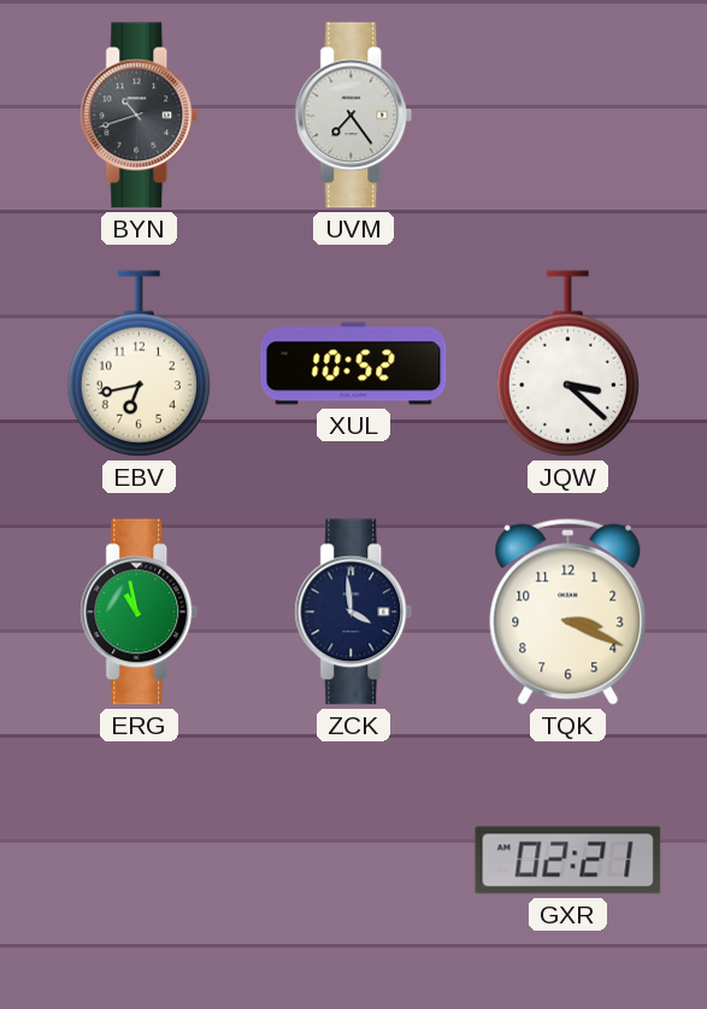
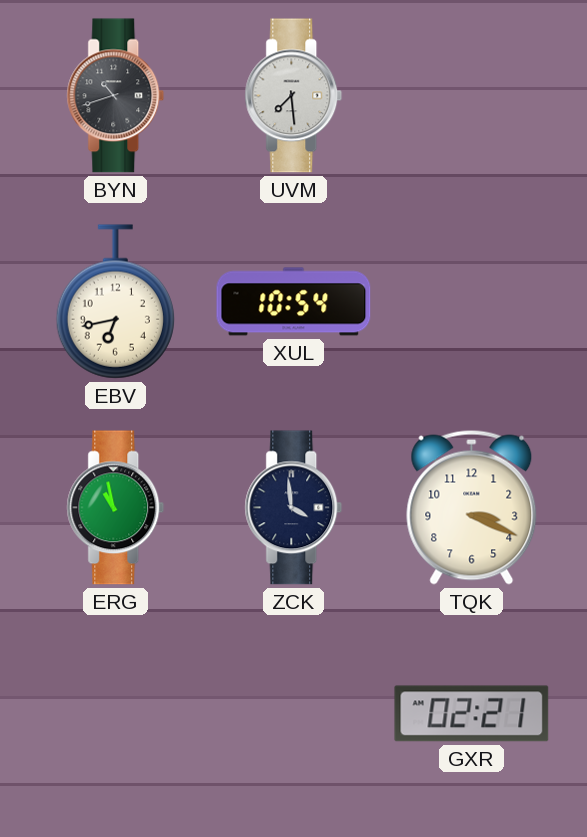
UVM: 7:24 -> 7:29
XUL: 10:52 -> 10:54
JQW: 3:22 -> none
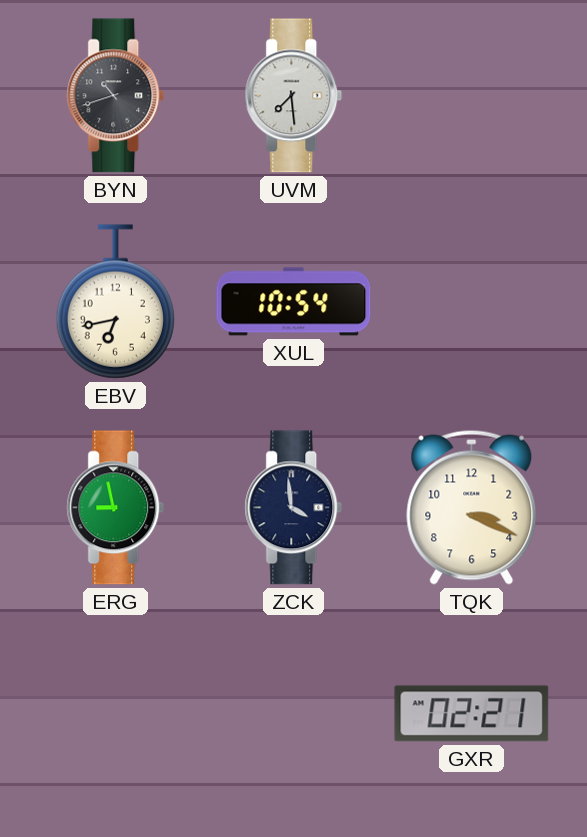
ERG: 10:58 -> 8:58
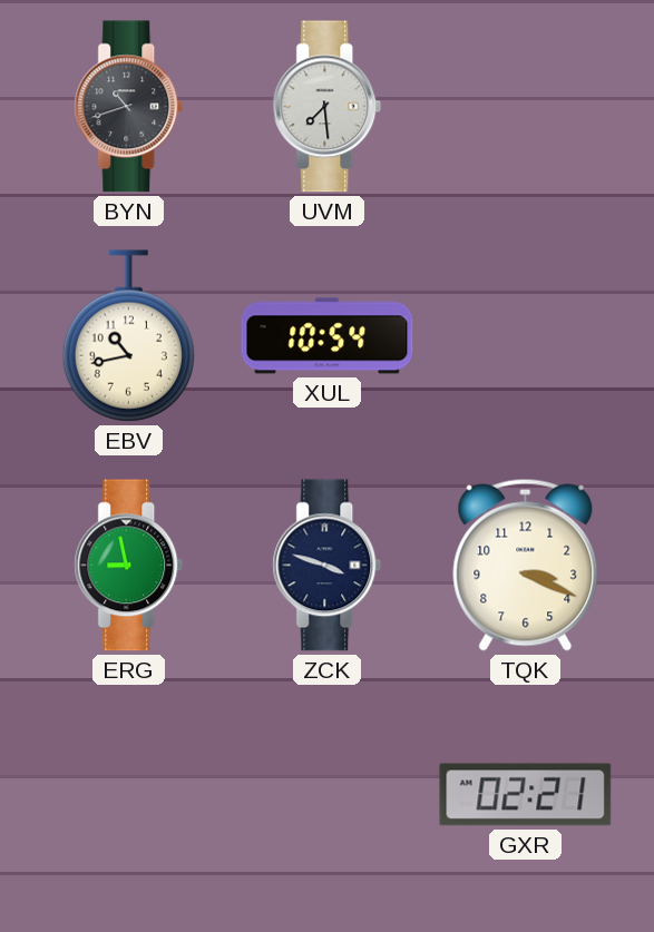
EBV: 6:43 -> 10:43
ZCK: 3:59 -> 3:48
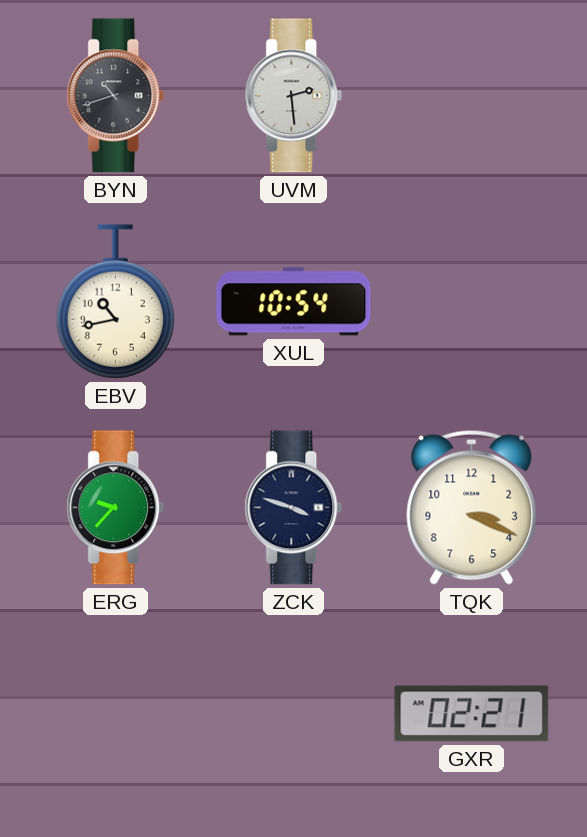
UVM: 7:29 -> 2:29
ERG: 8:58 -> 9:37
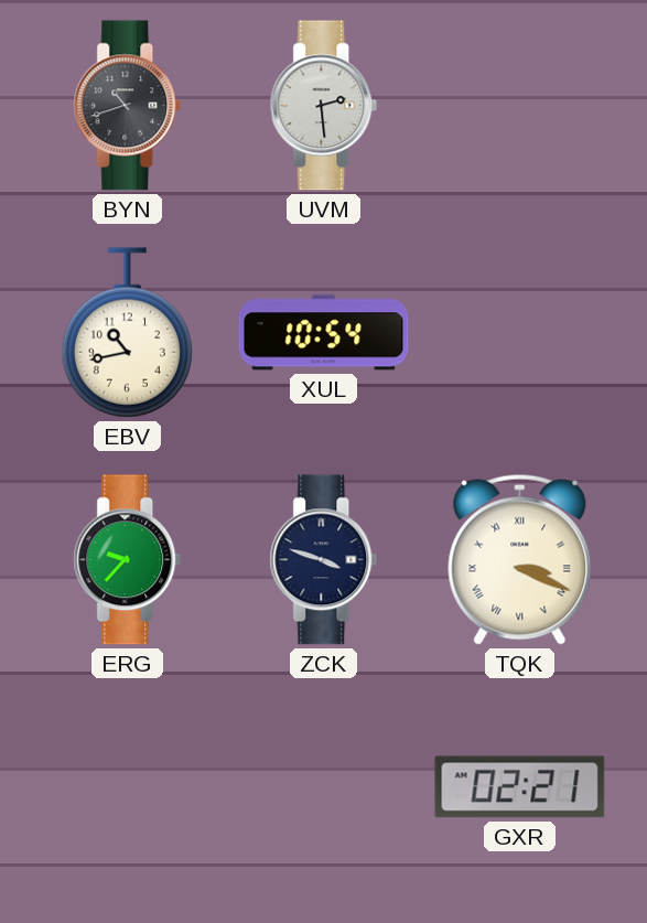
TQK numerals: Arabic -> Roman
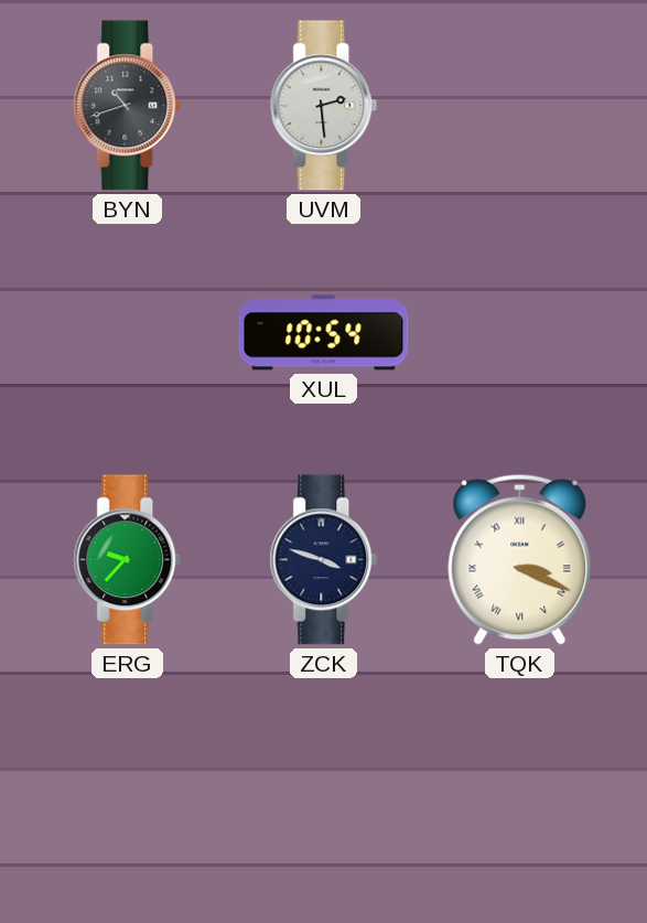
EBV: 10:43 -> none
GXR: 02:21 -> none
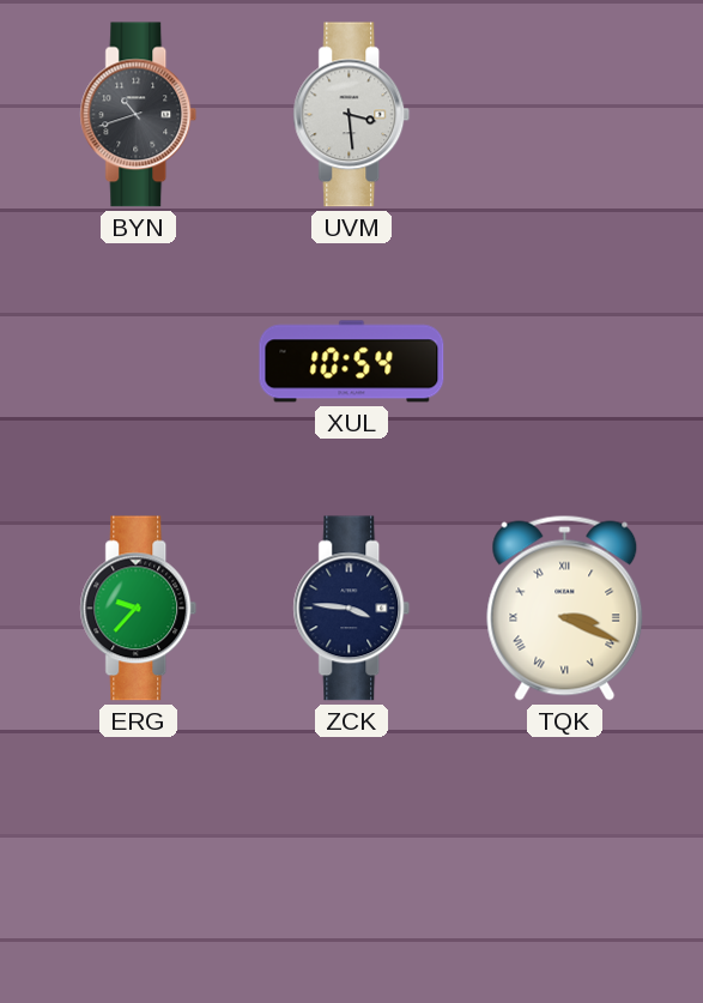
UVM: 2:29 -> 3:29
ZCK: 3:48 -> 3:46
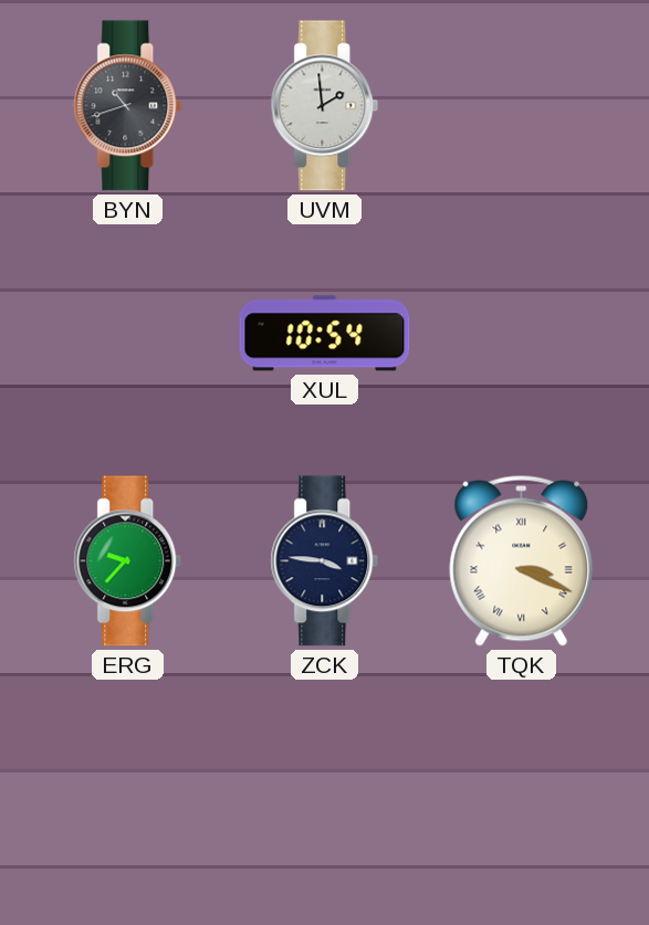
UVM: 3:29 -> 1:59
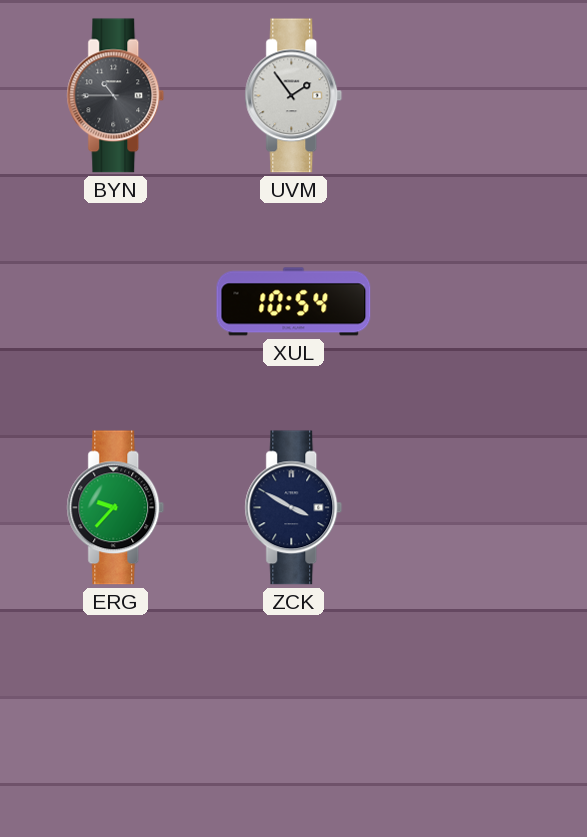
BYN: 10:42 -> 10:45
UVM: 1:59 -> 1:54
ZCK: 3:46 -> 3:50
TQK: 3:19 -> none
